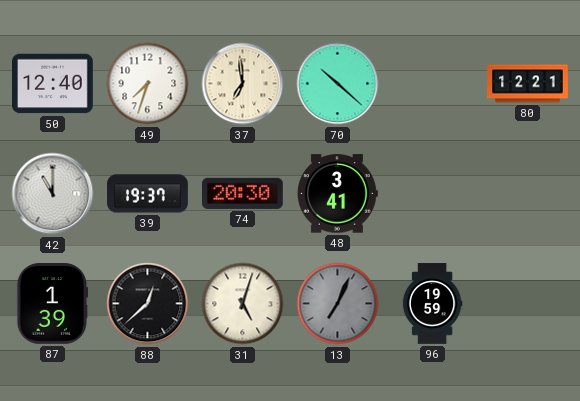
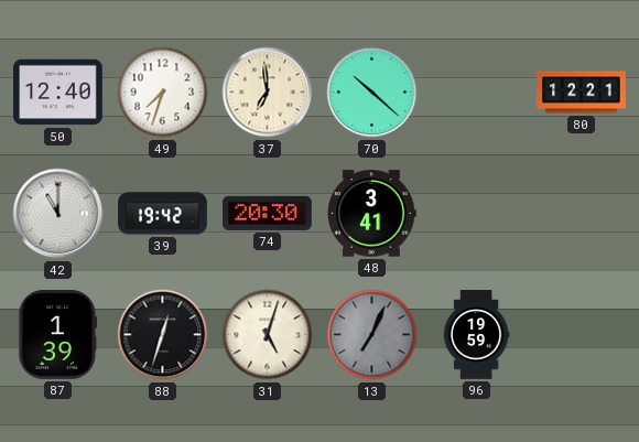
39: 19:37 -> 19:42
88: 12:38 -> 12:33
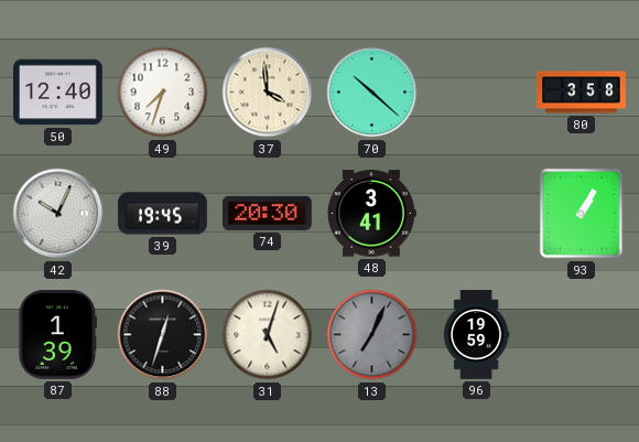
37: 6:59 -> 3:59
80: 12:21 -> 3:58
42: 11:00 -> 10:04
39: 19:42 -> 19:45
93: none -> 1:05
